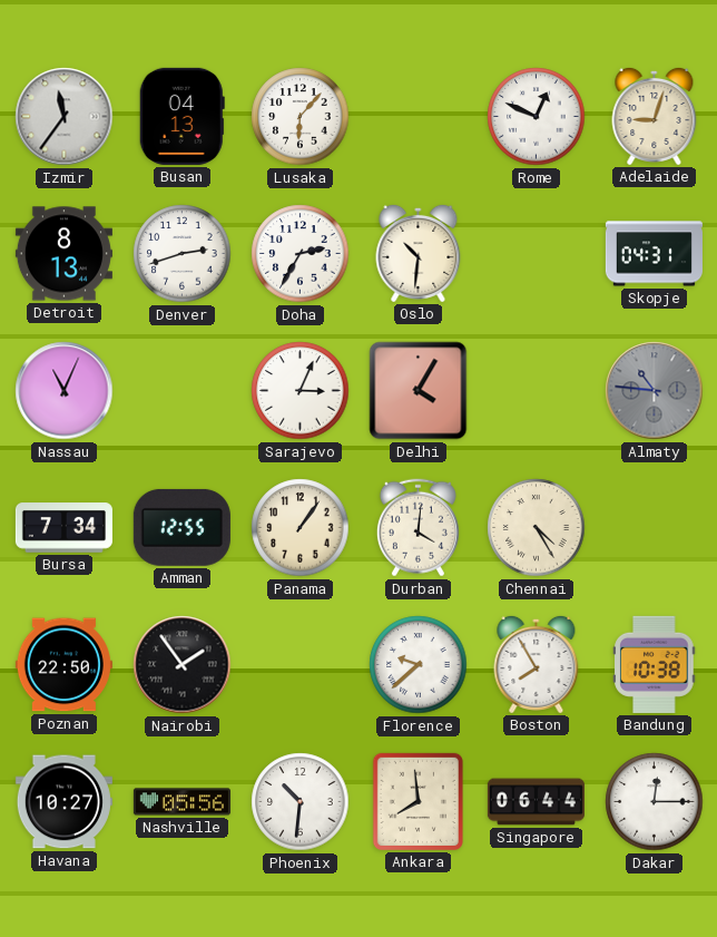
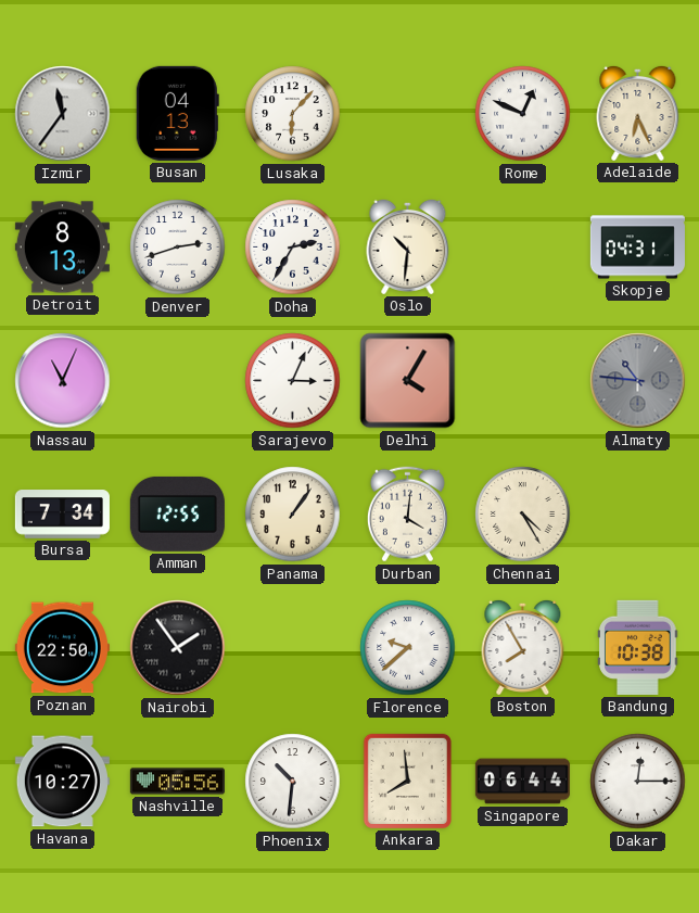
Adelaide: 9:03 -> 6:26
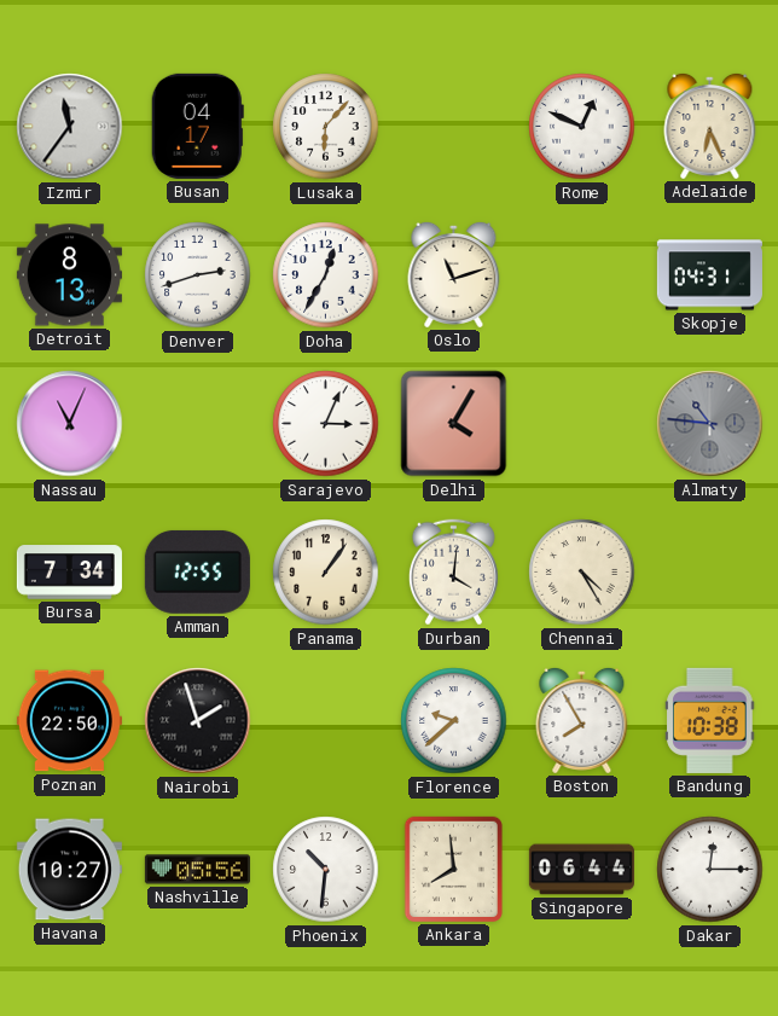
Busan: 04:13 -> 04:17
Doha: 2:35 -> 12:35
Oslo: 10:31 -> 11:12
Nairobi: 1:54 -> 1:57
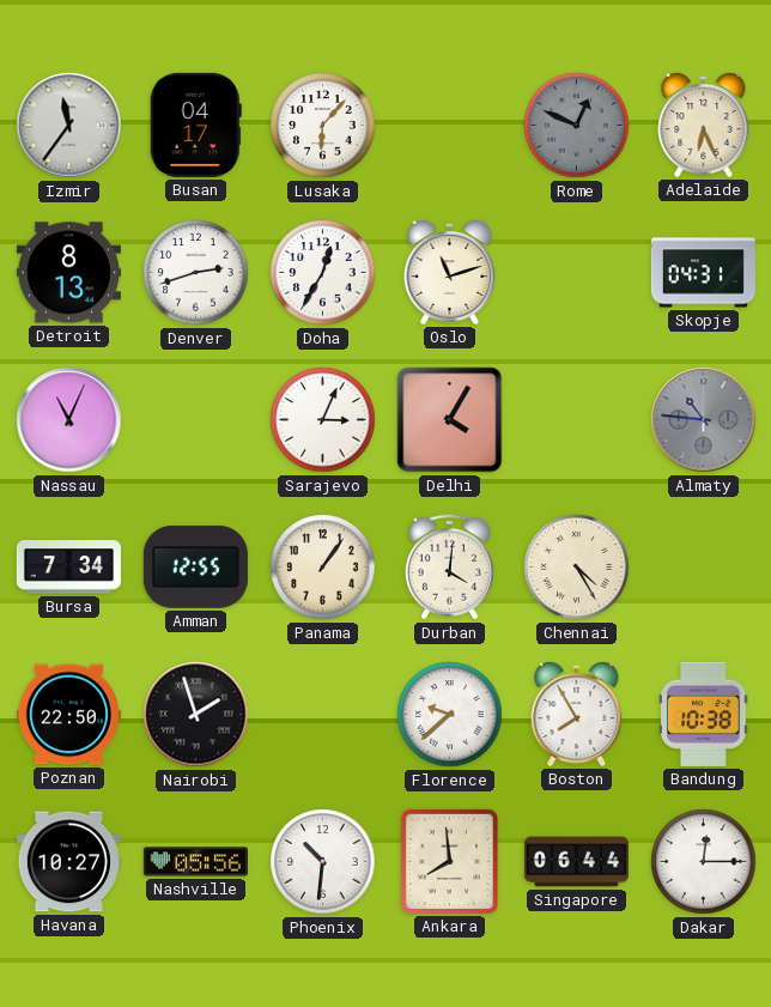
Rome dial: white -> grey
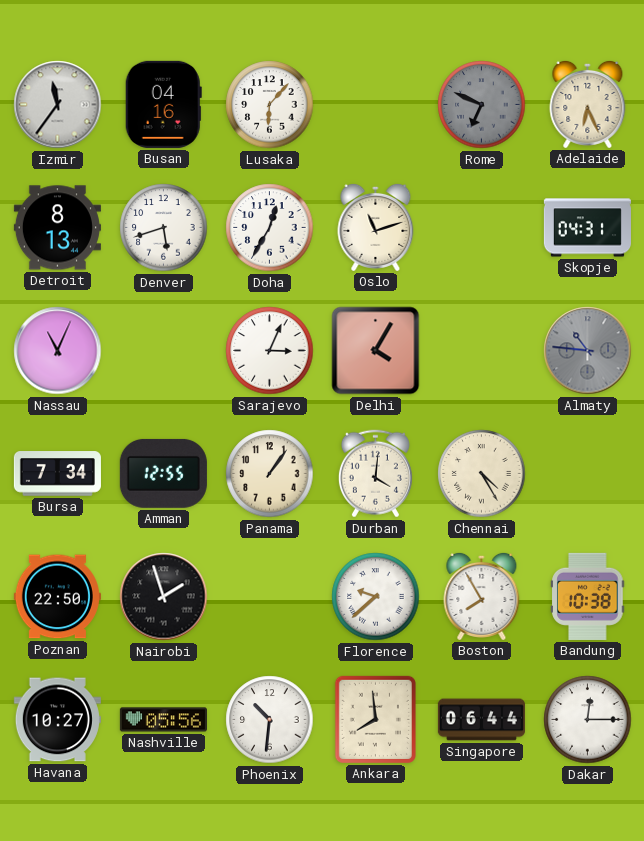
Busan: 04:17 -> 04:16
Rome: 12:49 -> 6:49
Denver: 2:42 -> 5:42
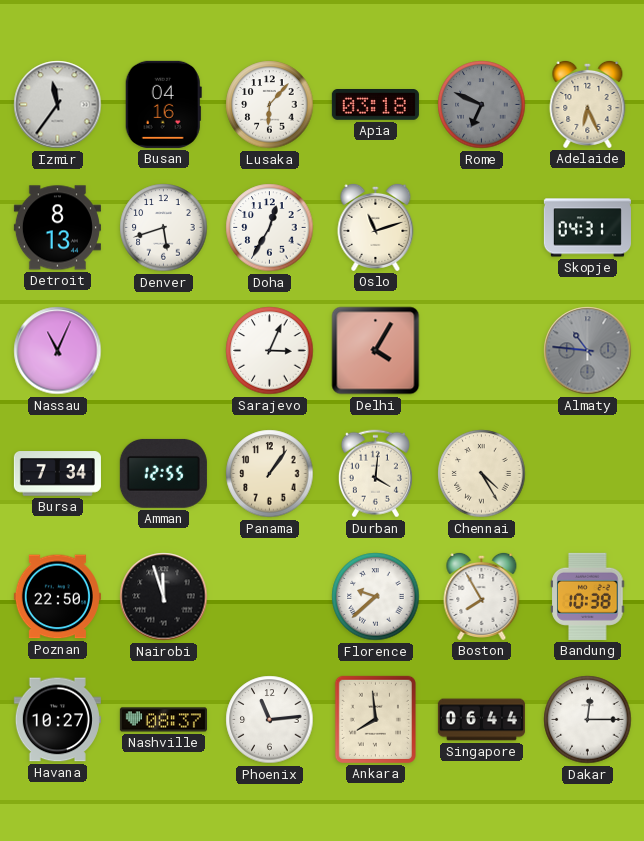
Apia: none -> 03:18
Nairobi: 1:57 -> 11:57
Nashville: 05:56 -> 08:37
Phoenix: 10:31 -> 11:14
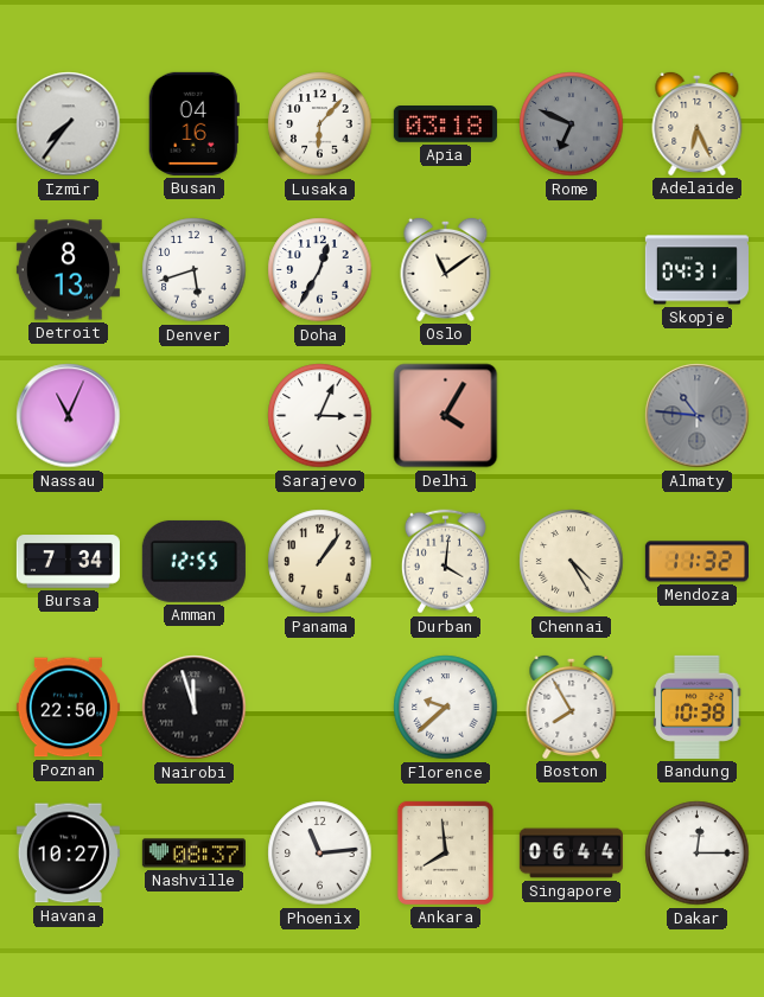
Izmir: 11:36 -> 7:36
Oslo: 11:12 -> 11:09
Mendoza: none -> 11:32
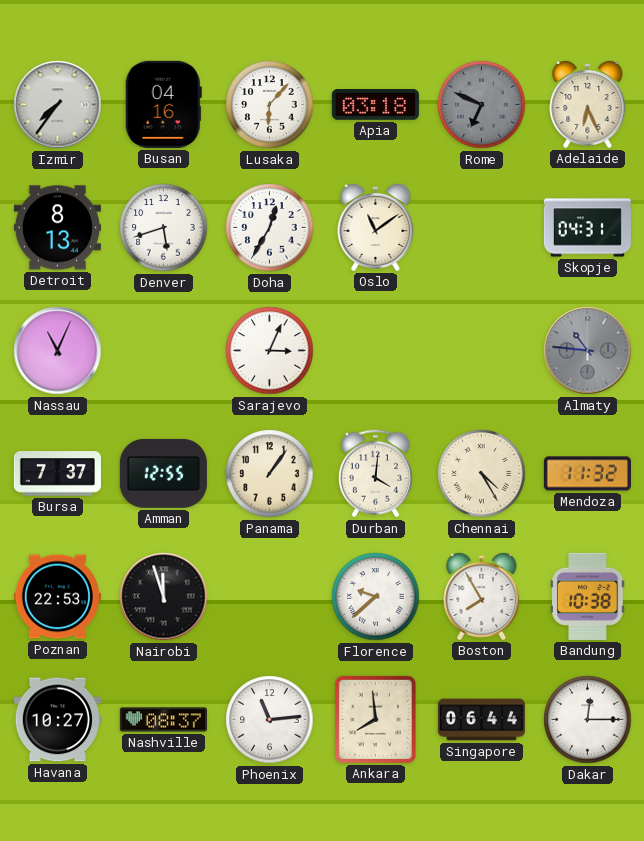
Delhi: 4:05 -> none
Bursa: 7:34 -> 7:37
Poznan: 22:50 -> 22:53
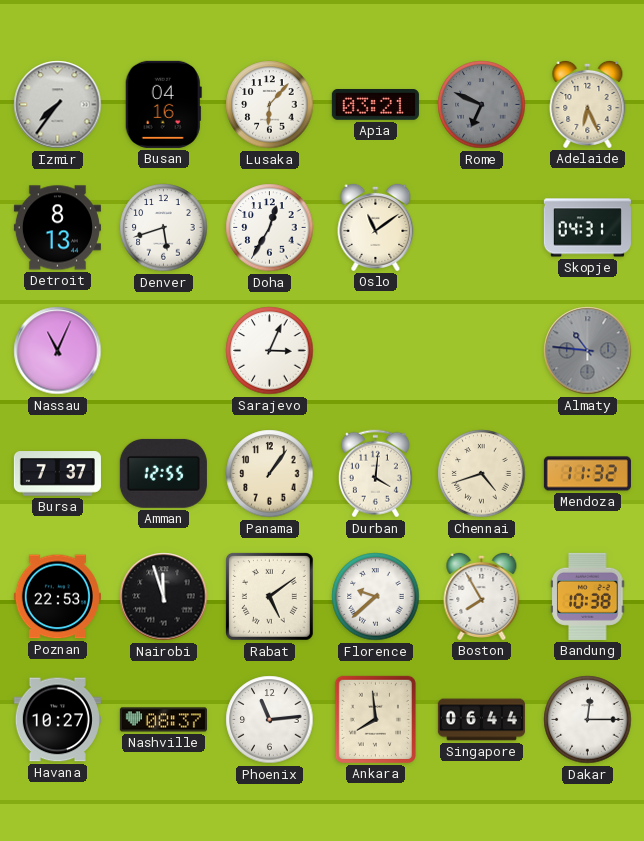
Apia: 03:18 -> 03:21
Chennai: 4:25 -> 4:42
Rabat: none -> 5:09
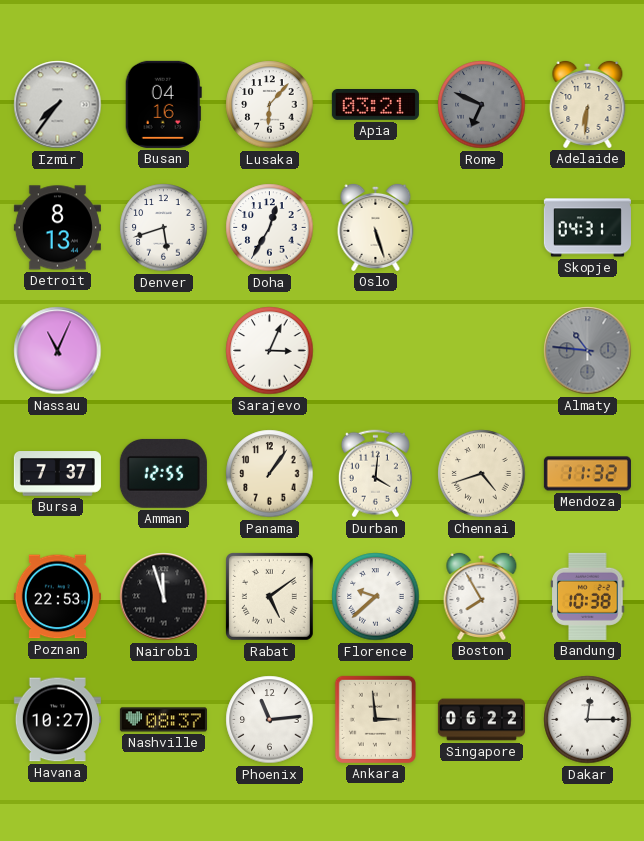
Adelaide: 6:26 -> 6:31
Oslo: 11:09 -> 5:27
Ankara: 7:59 -> 2:59
Singapore: 06:44 -> 06:22
